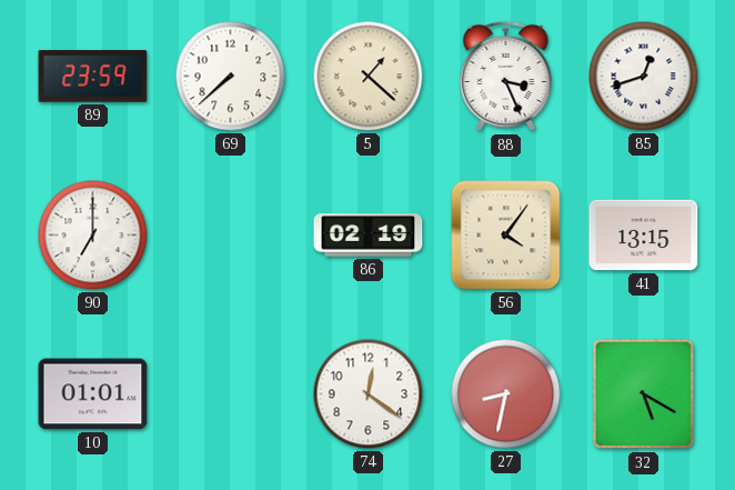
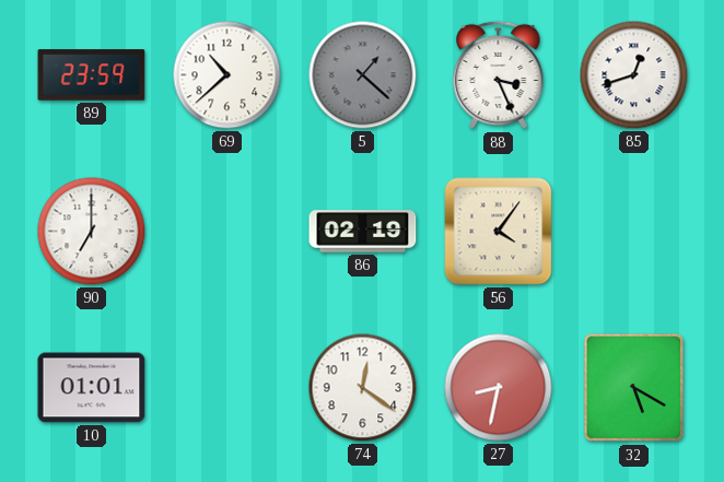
69: 7:38 -> 10:38
5 dial: cream -> grey
41: 13:15 -> none
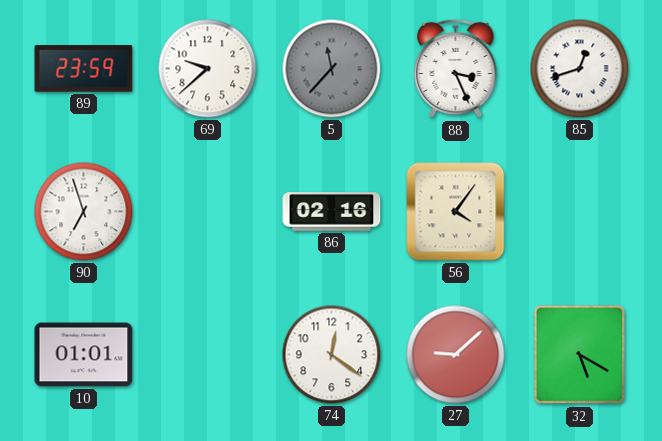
69: 10:38 -> 9:38
5: 1:22 -> 11:37
90: 7:00 -> 6:57
86: 02:19 -> 02:16
27: 8:32 -> 9:08
